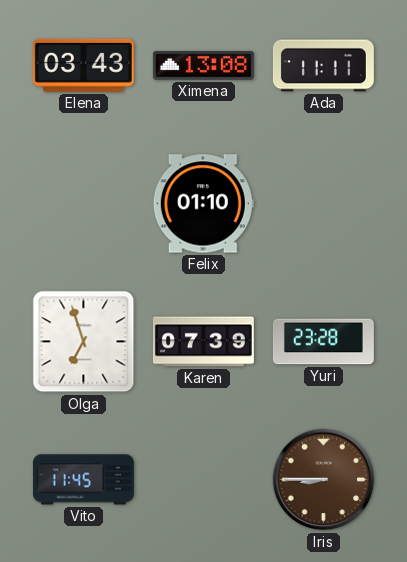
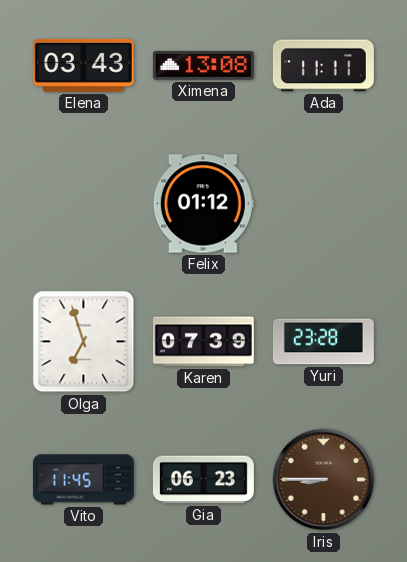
Felix: 01:10 -> 01:12
Gia: none -> 06:23
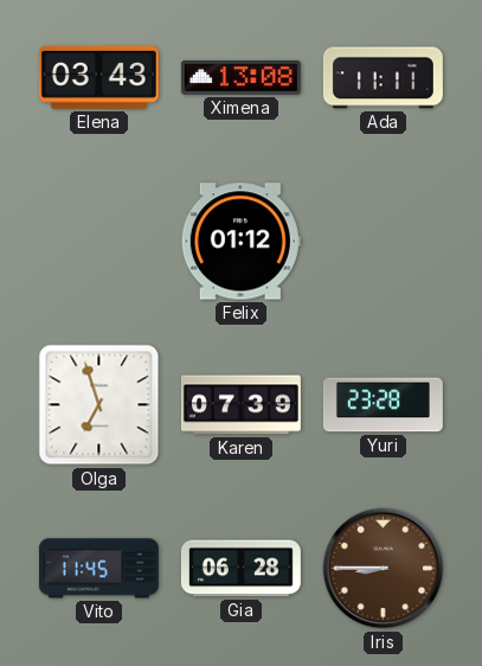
Gia: 06:23 -> 06:28
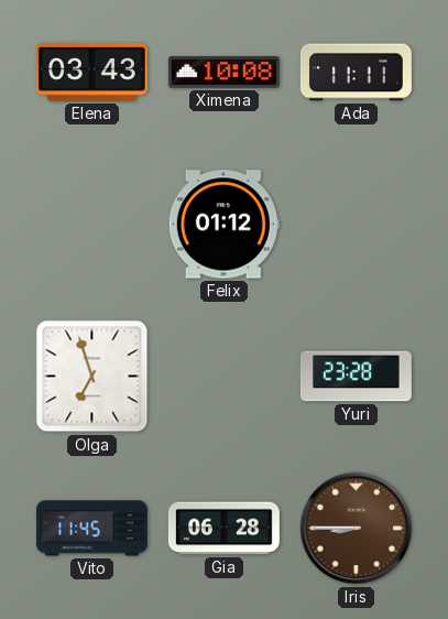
Ximena: 13:08 -> 10:08
Karen: 07:39 -> none
